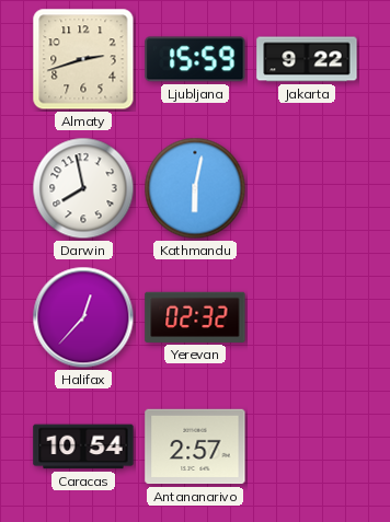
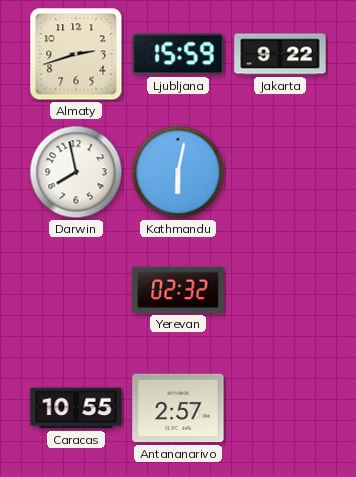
Halifax: 12:37 -> none
Caracas: 10:54 -> 10:55
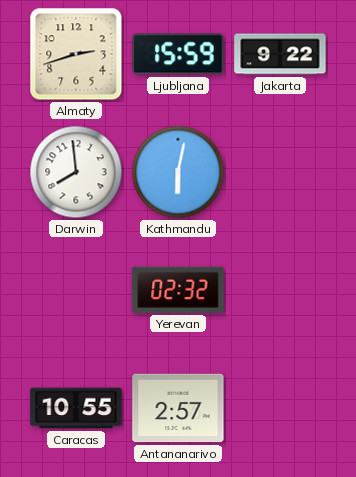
Darwin: 7:58 -> 7:59
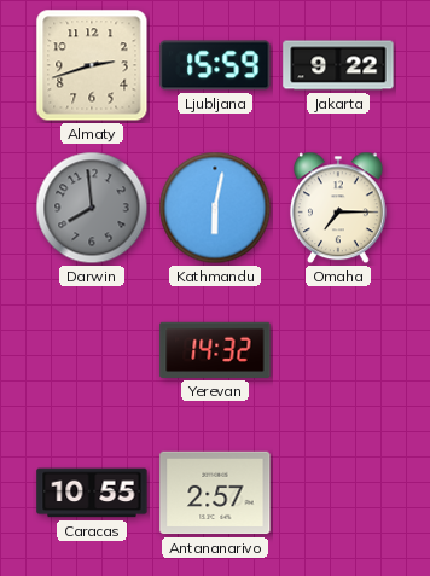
Darwin dial: white -> grey
Omaha: none -> 7:15
Yerevan: 02:32 -> 14:32
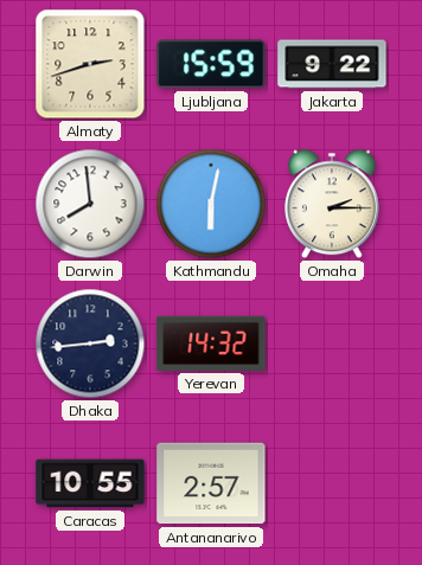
Darwin dial: grey -> white
Omaha: 7:15 -> 2:15
Dhaka: none -> 2:44
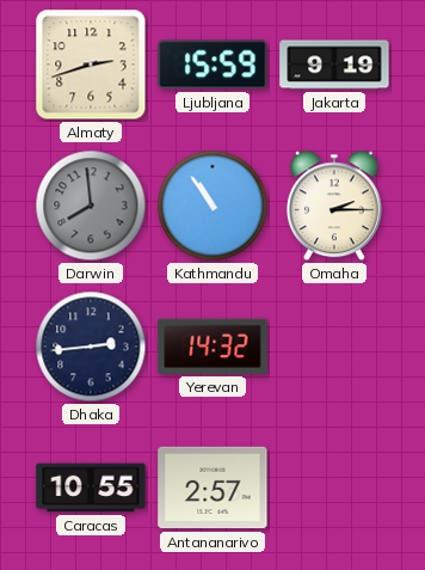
Jakarta: 9:22 -> 9:19
Darwin dial: white -> grey
Kathmandu: 6:02 -> 10:54
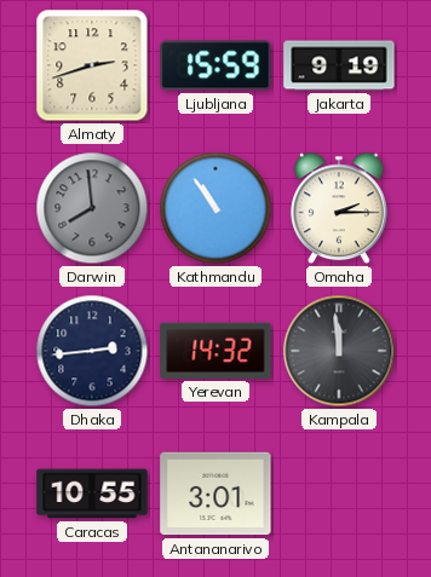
Kampala: none -> 11:59
Antananarivo: 2:57 -> 3:01
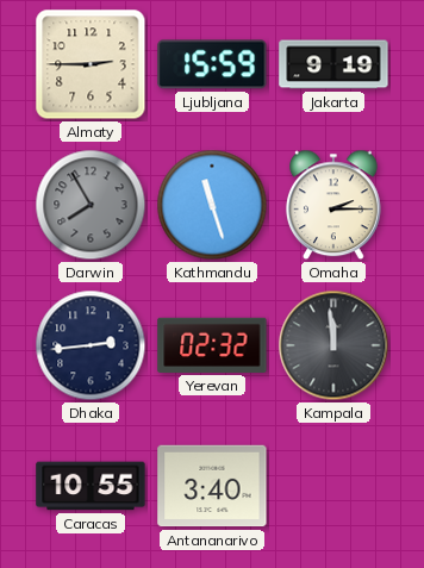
Almaty: 2:42 -> 2:45
Darwin: 7:59 -> 7:55
Kathmandu: 10:54 -> 11:27
Yerevan: 14:32 -> 02:32
Antananarivo: 3:01 -> 3:40
